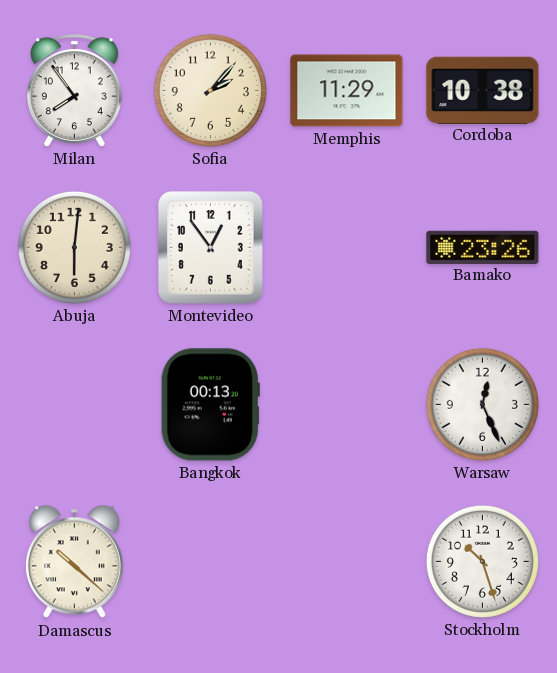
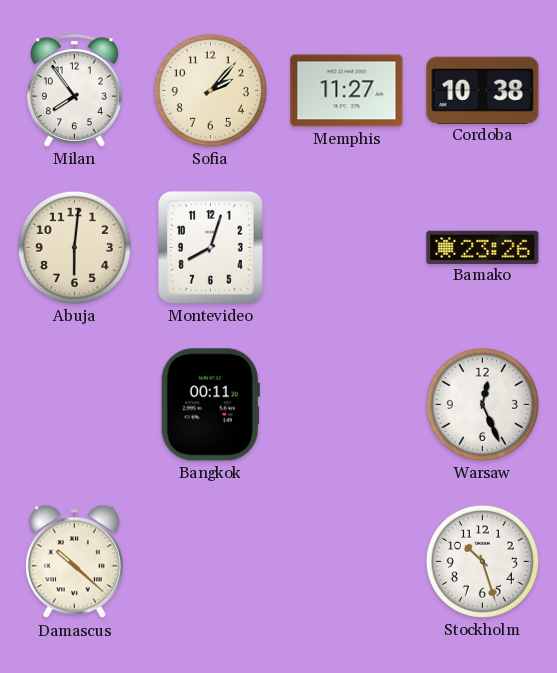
Memphis: 11:29 -> 11:27
Montevideo: 12:54 -> 8:03
Bangkok: 00:13 -> 00:11
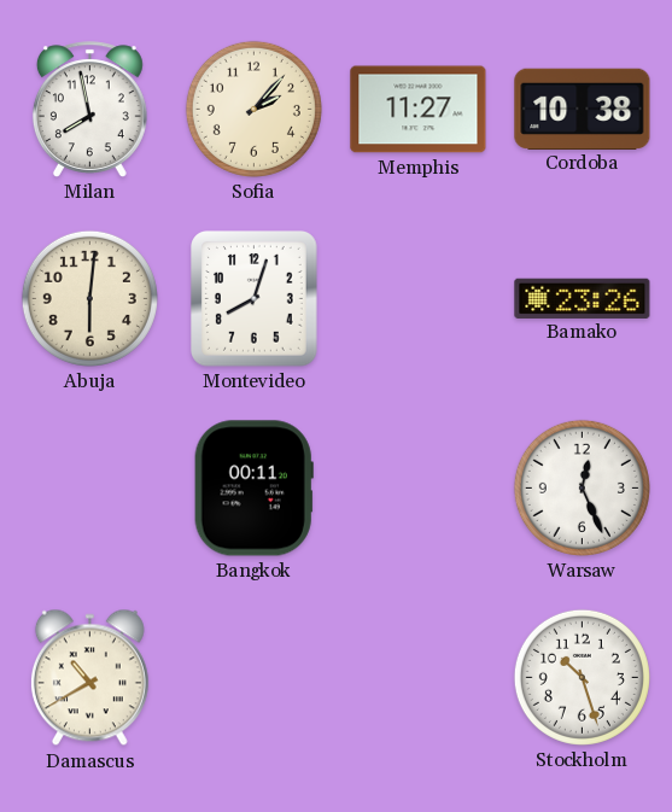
Milan: 7:54 -> 7:58
Damascus: 10:22 -> 10:40
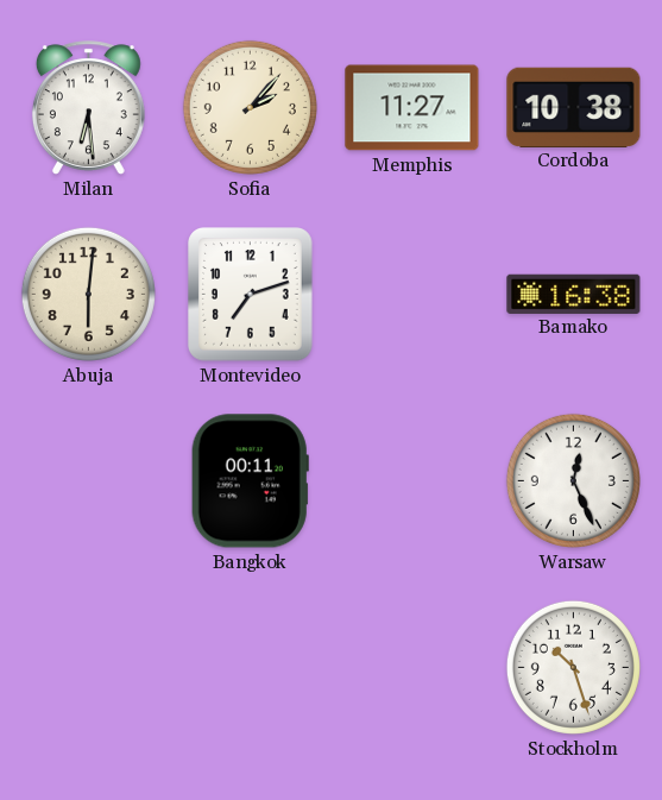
Milan: 7:58 -> 6:29
Montevideo: 8:03 -> 7:12
Bamako: 23:26 -> 16:38
Damascus: 10:40 -> none
